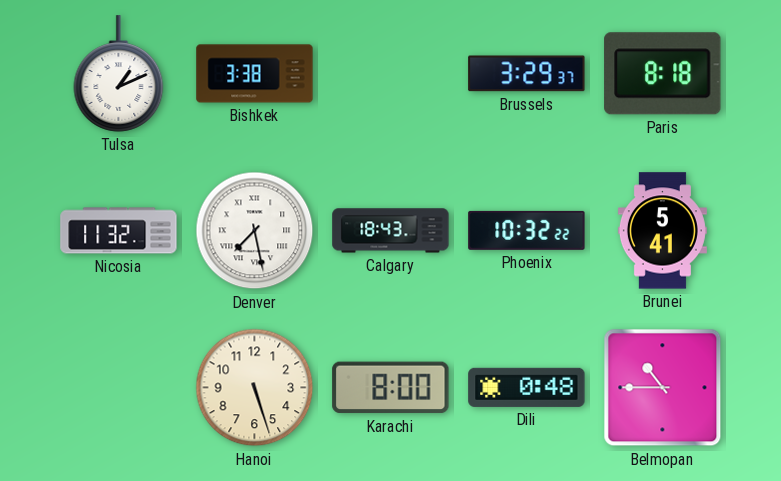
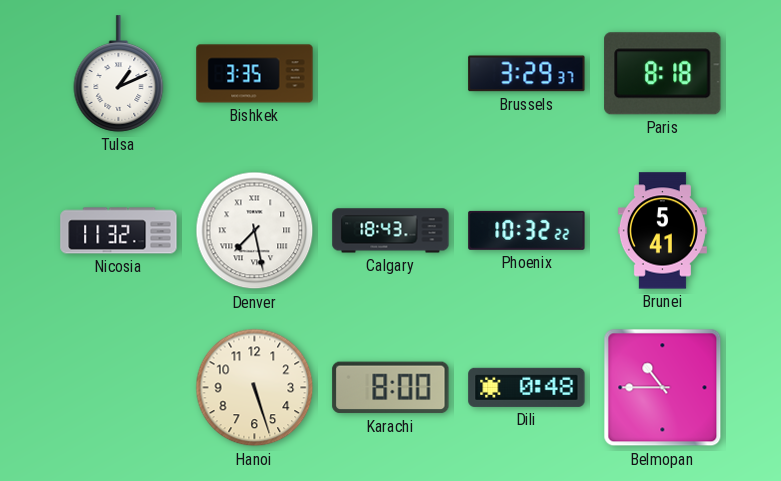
Bishkek: 3:38 -> 3:35
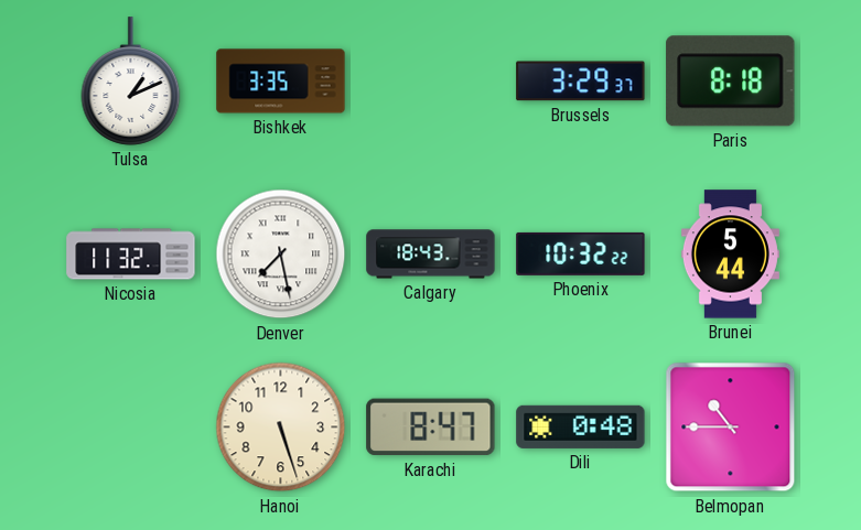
Brunei: 5:41 -> 5:44
Karachi: 8:00 -> 8:47
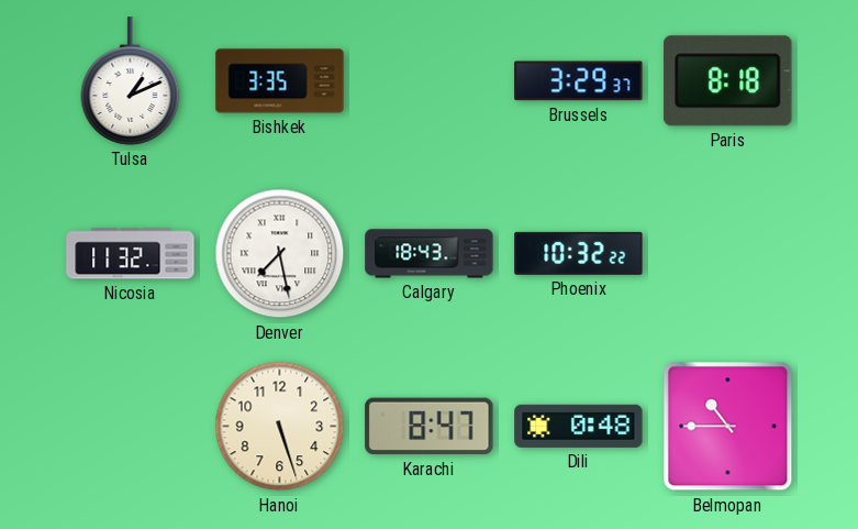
Brunei: 5:44 -> none
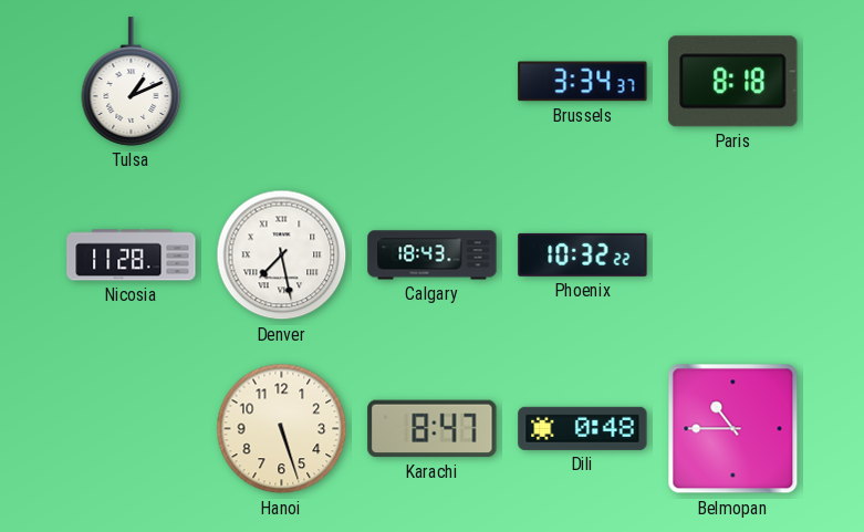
Bishkek: 3:35 -> none
Brussels: 3:29 -> 3:34
Nicosia: 11:32 -> 11:28
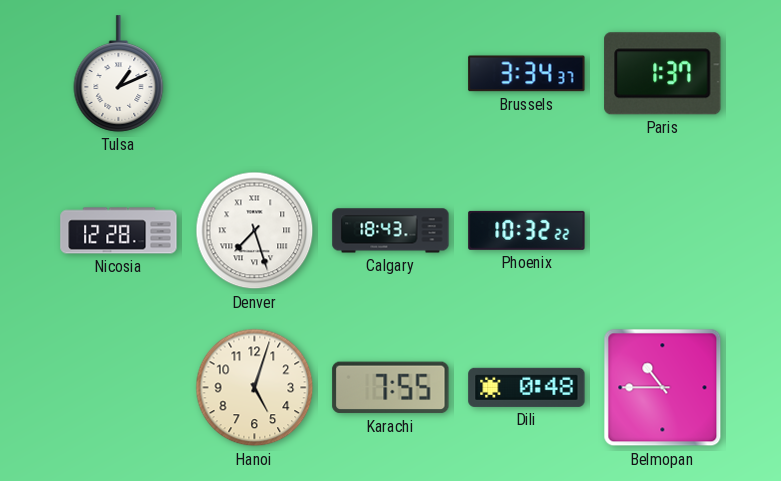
Paris: 8:18 -> 1:37
Nicosia: 11:28 -> 12:28
Denver: 7:28 -> 7:27
Hanoi: 5:27 -> 5:03
Karachi: 8:47 -> 7:55
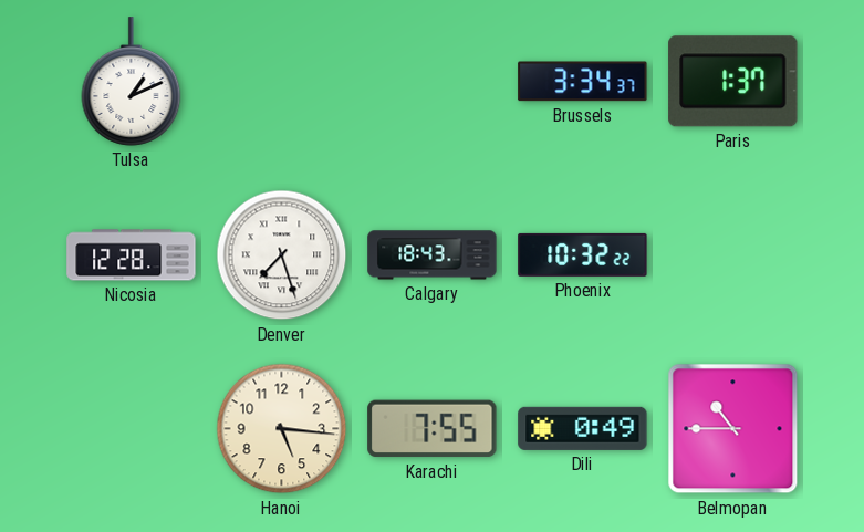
Hanoi: 5:03 -> 5:16
Dili: 0:48 -> 0:49
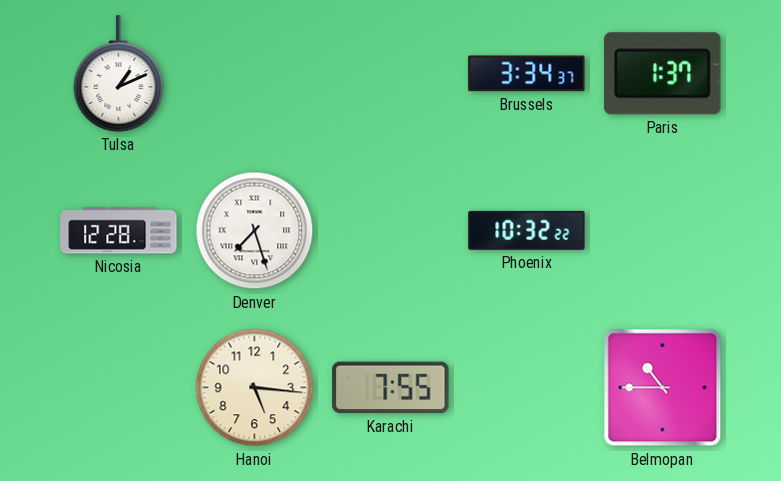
Calgary: 18:43 -> none
Dili: 0:49 -> none
